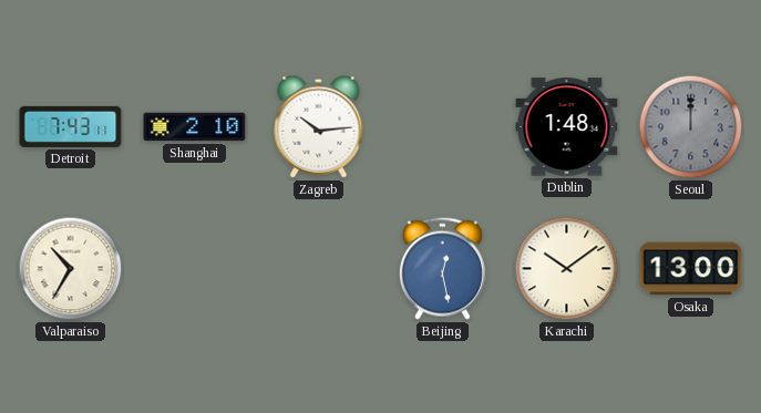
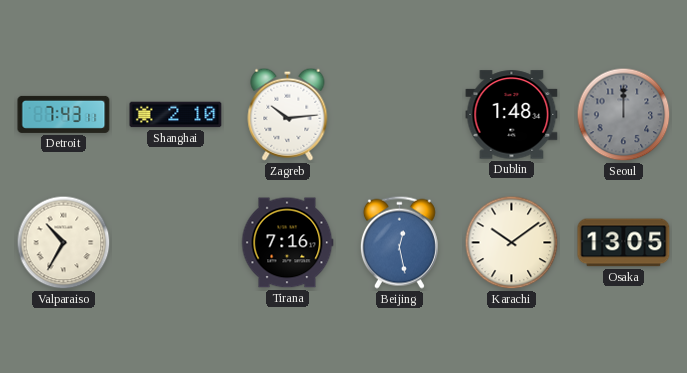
Tirana: none -> 7:16
Osaka: 13:00 -> 13:05
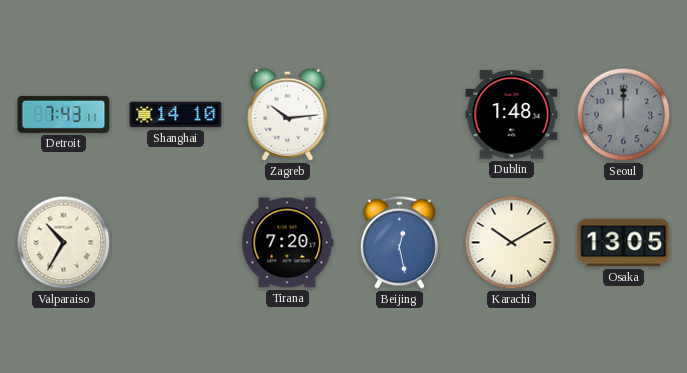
Shanghai: 2:10 -> 14:10
Tirana: 7:16 -> 7:20
Karachi: 10:09 -> 10:10
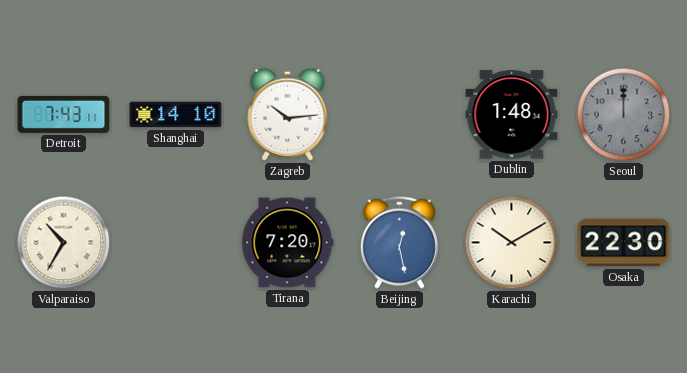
Osaka: 13:05 -> 22:30
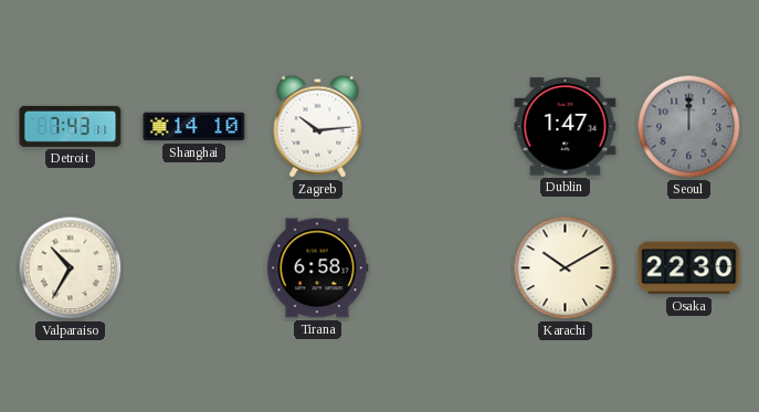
Dublin: 1:48 -> 1:47
Tirana: 7:20 -> 6:58
Beijing: 12:28 -> none
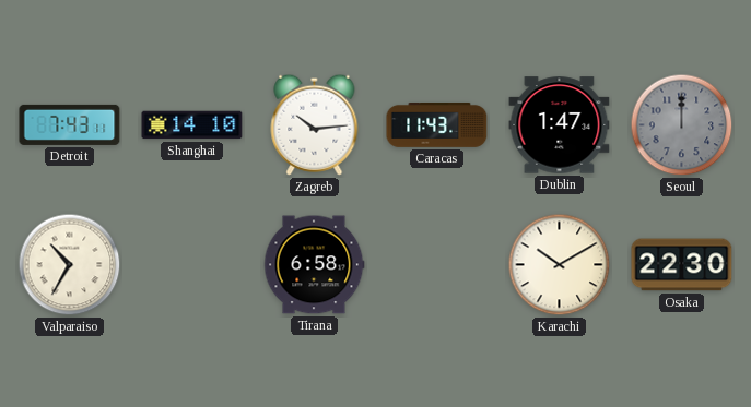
Caracas: none -> 11:43
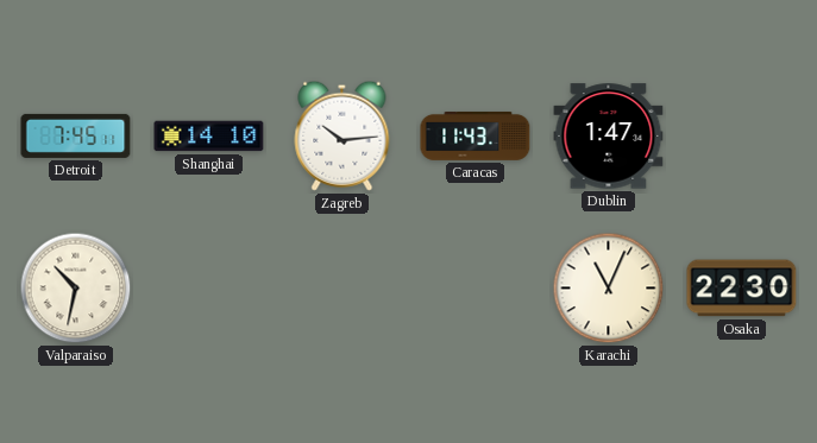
Detroit: 7:43 -> 7:45
Seoul: 12:00 -> none
Valparaiso: 10:35 -> 10:32
Tirana: 6:58 -> none
Karachi: 10:10 -> 11:04
